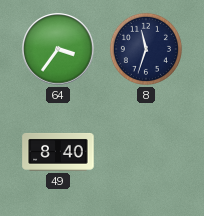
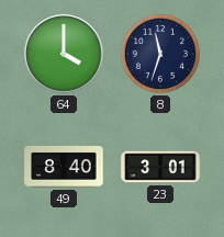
64: 3:36 -> 4:00
23: none -> 3:01
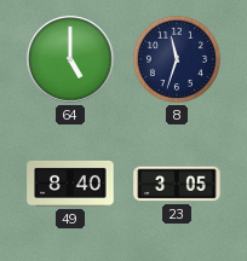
64: 4:00 -> 5:00
23: 3:01 -> 3:05
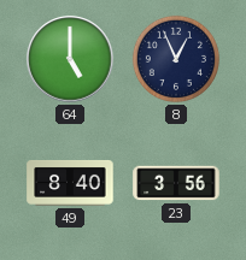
8: 11:33 -> 12:56
23: 3:05 -> 3:56
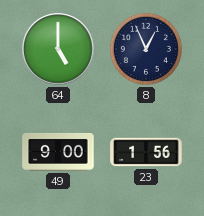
49: 8:40 -> 9:00
23: 3:56 -> 1:56
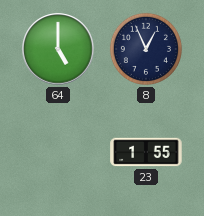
49: 9:00 -> none
23: 1:56 -> 1:55
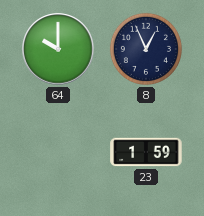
64: 5:00 -> 10:00
23: 1:55 -> 1:59
